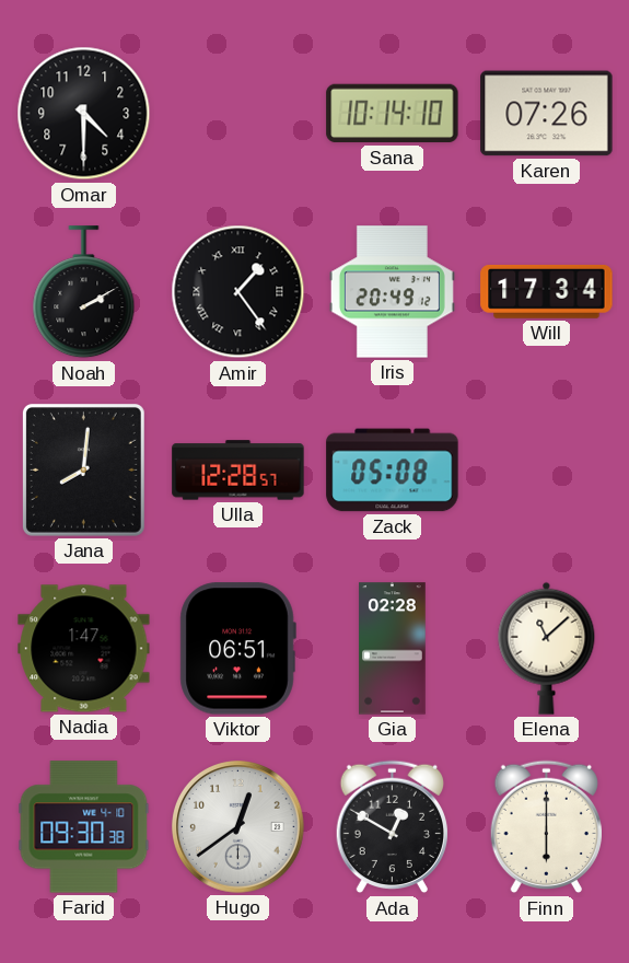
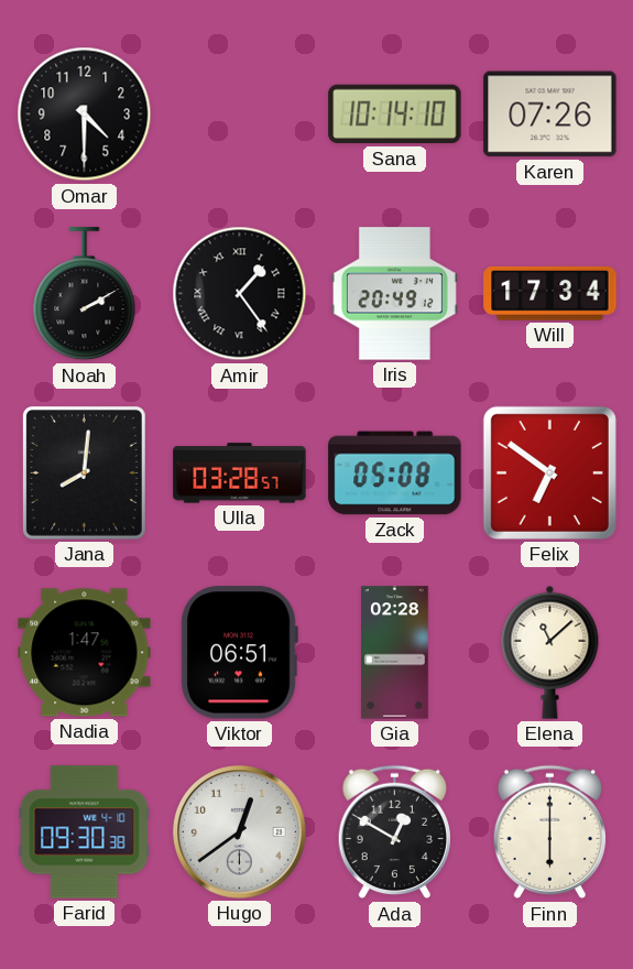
Ulla: 12:28 -> 03:28
Felix: none -> 6:51
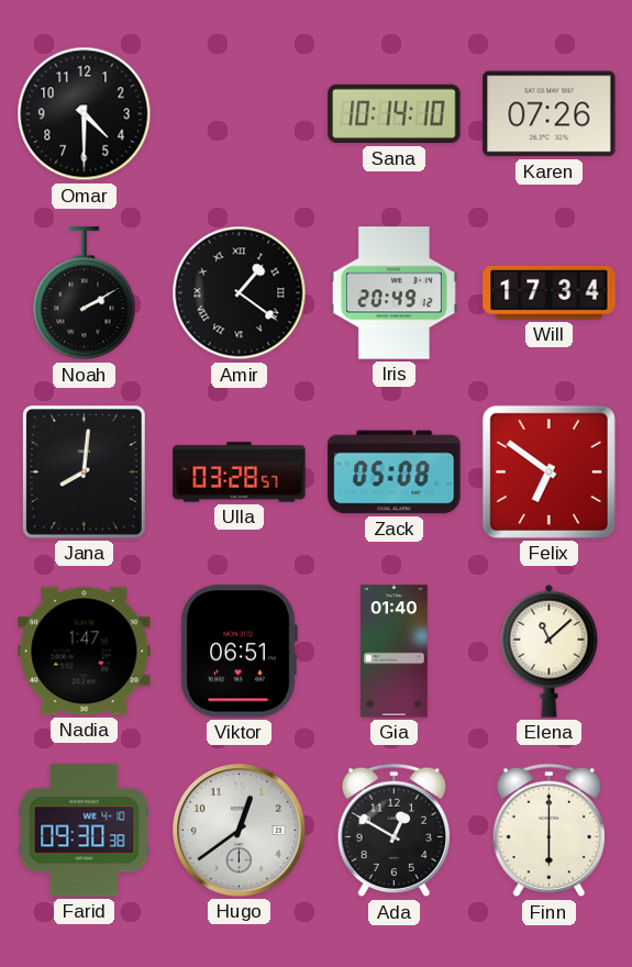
Amir: 1:24 -> 1:21
Gia: 02:28 -> 01:40
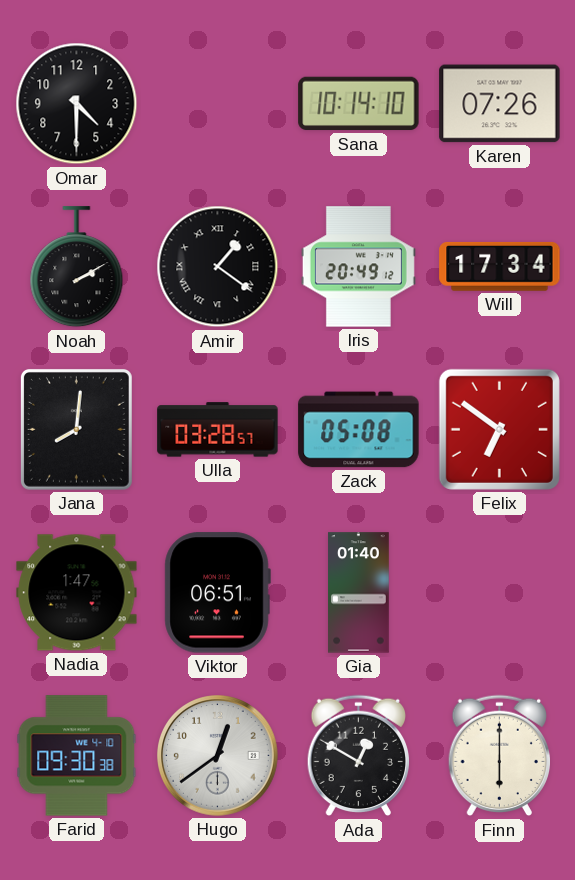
Elena: 11:08 -> none
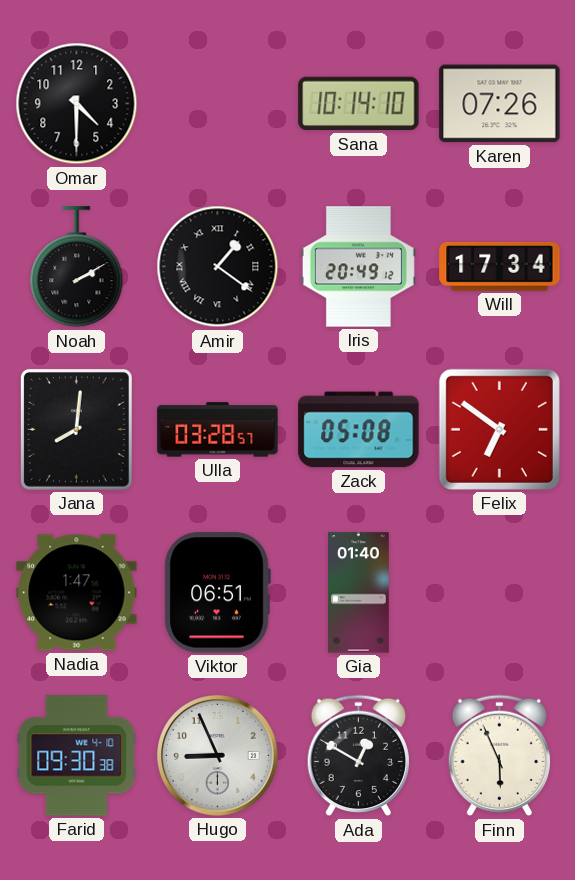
Hugo: 12:39 -> 8:56
Finn: 6:00 -> 5:56
